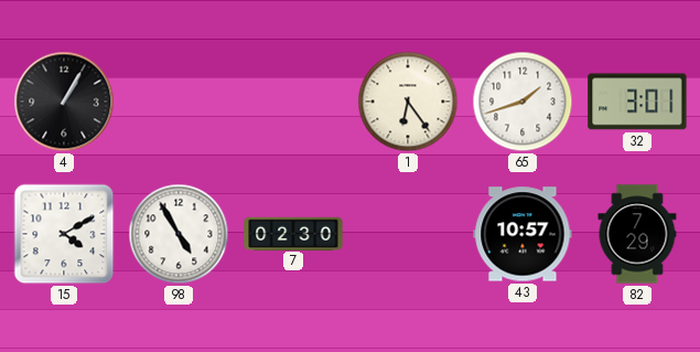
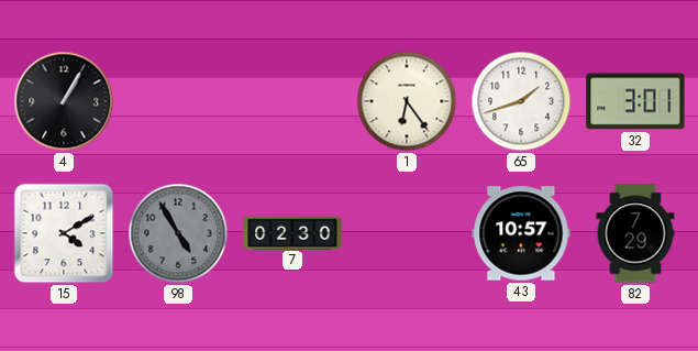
98 dial: white -> grey
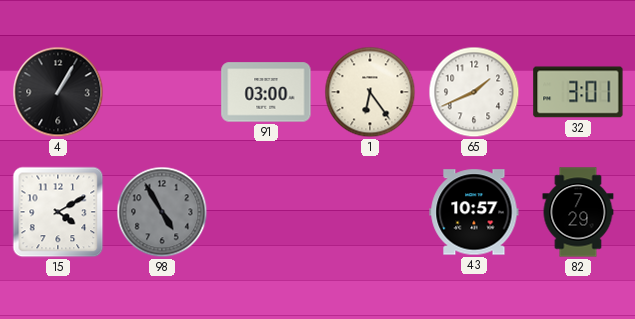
91: none -> 03:00
65: 1:42 -> 1:41
7: 02:30 -> none
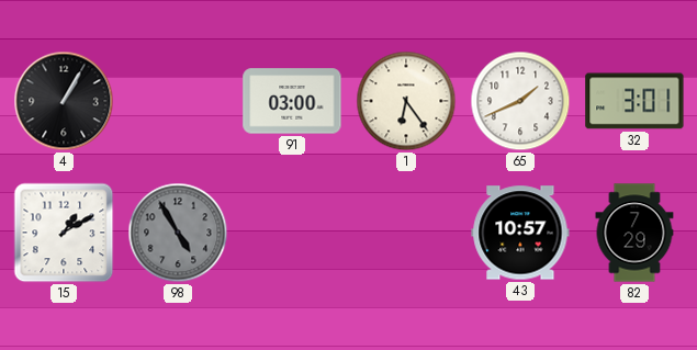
15: 4:10 -> 1:10
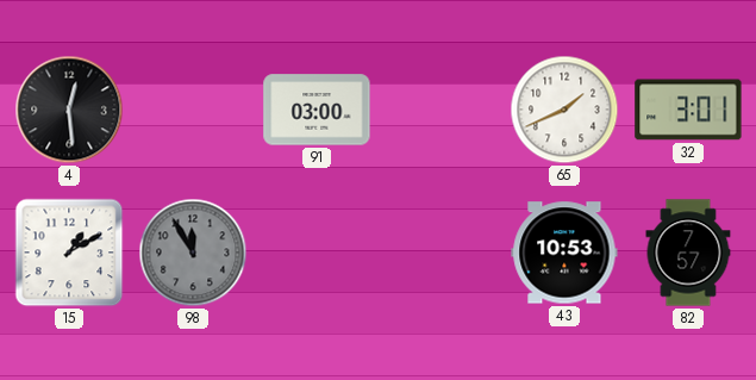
4: 1:05 -> 12:29
1: 6:24 -> none
98: 4:55 -> 11:55
43: 10:57 -> 10:53
82: 7:29 -> 7:57
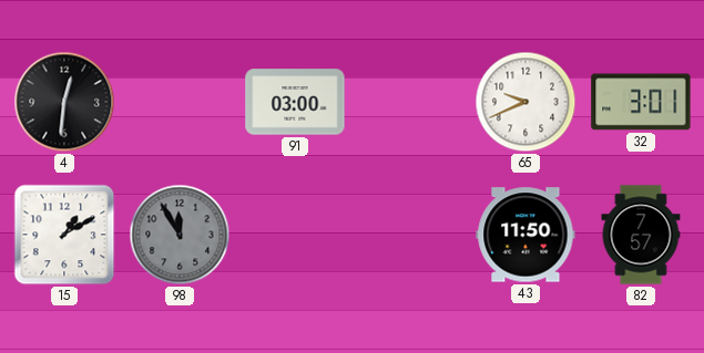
4: 12:29 -> 12:31
65: 1:41 -> 9:41
43: 10:53 -> 11:50
